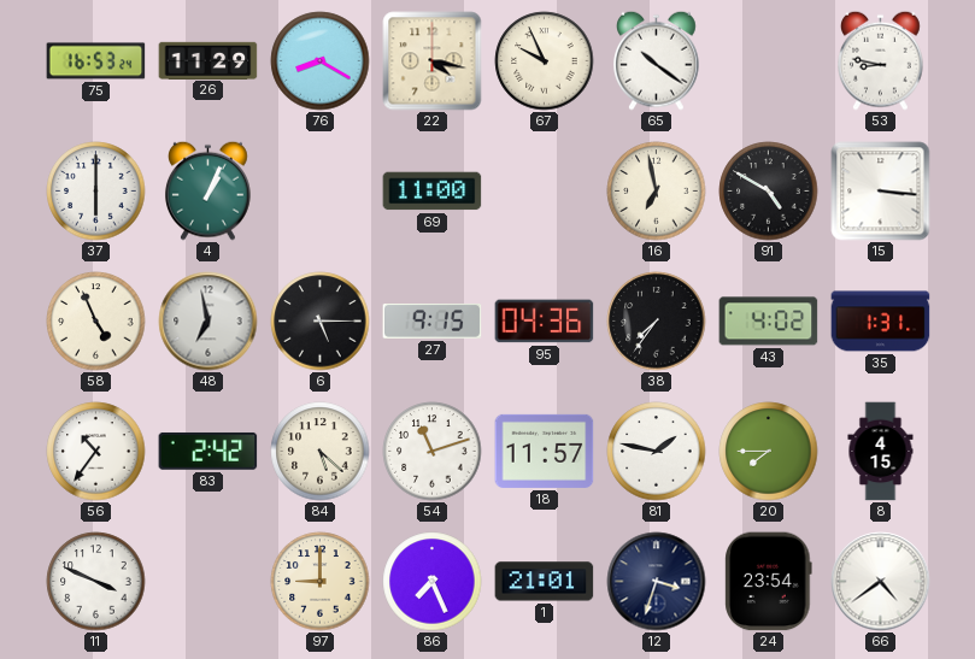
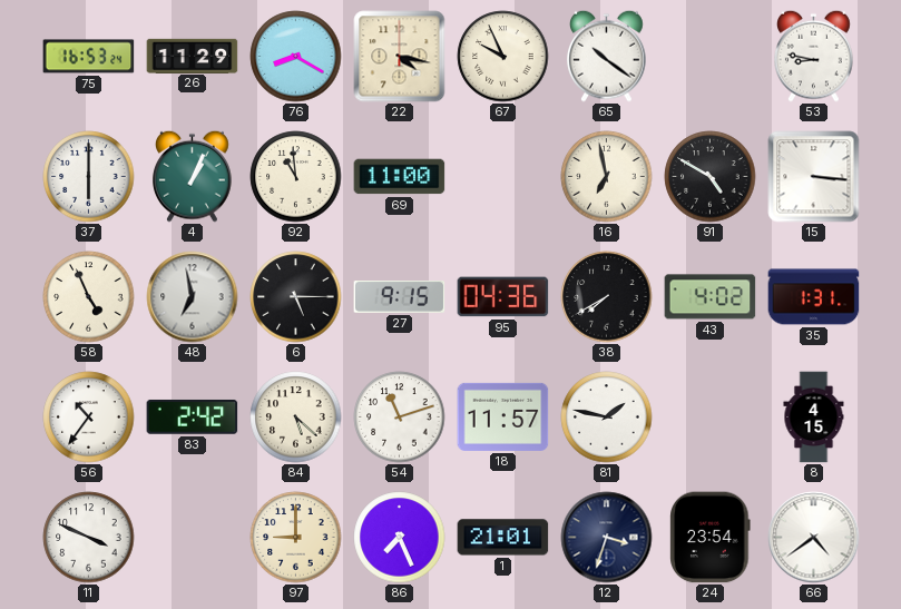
92: none -> 10:59
38: 7:36 -> 7:40
20: 7:45 -> none
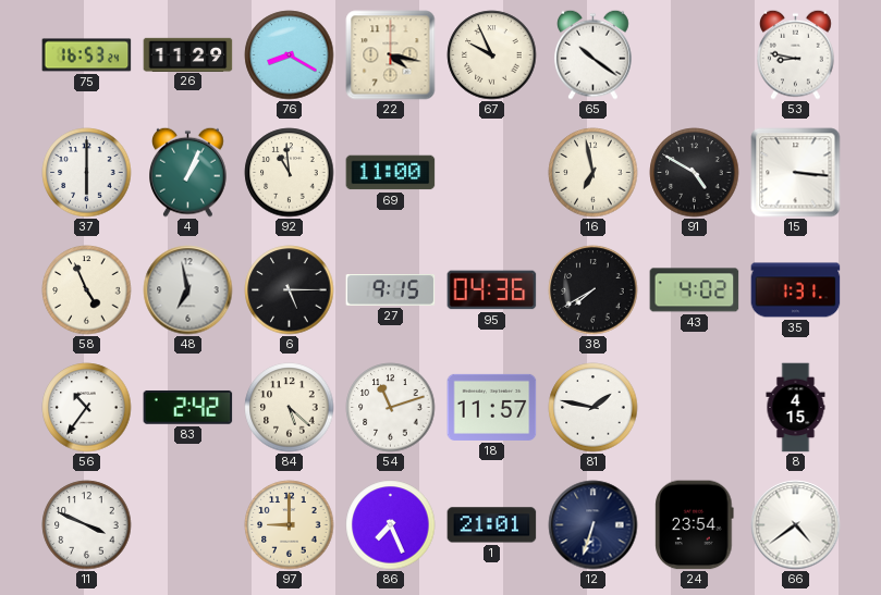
12: 3:33 -> 6:33
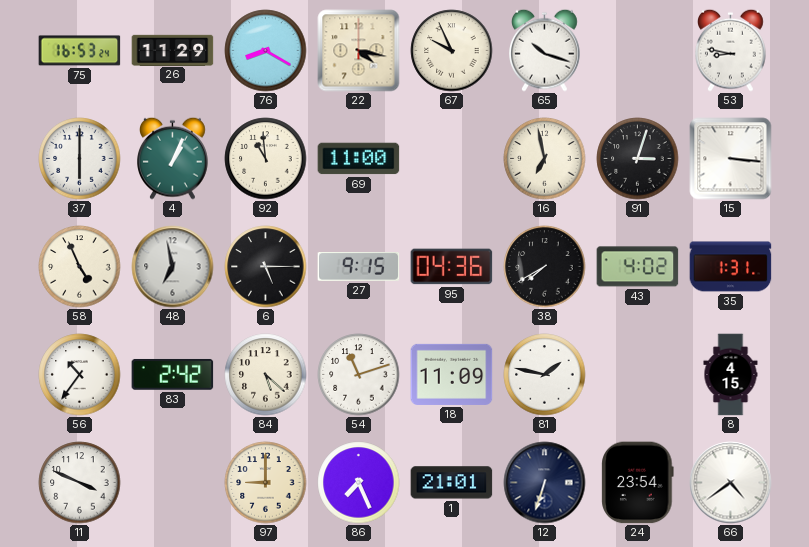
65: 10:21 -> 10:18
91: 4:50 -> 3:03
18: 11:57 -> 11:09
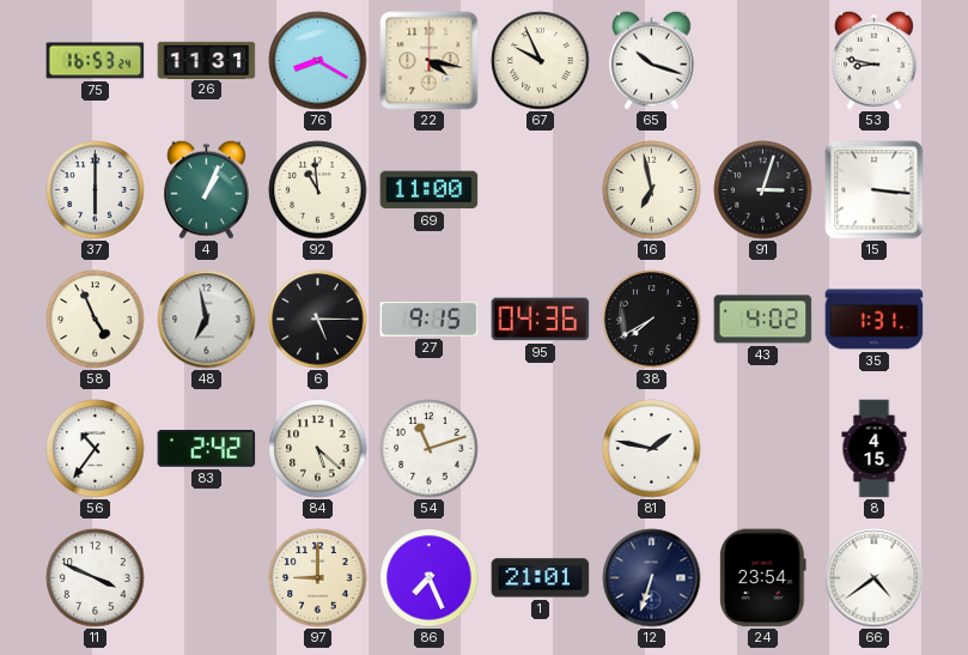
26: 11:29 -> 11:31
18: 11:09 -> none
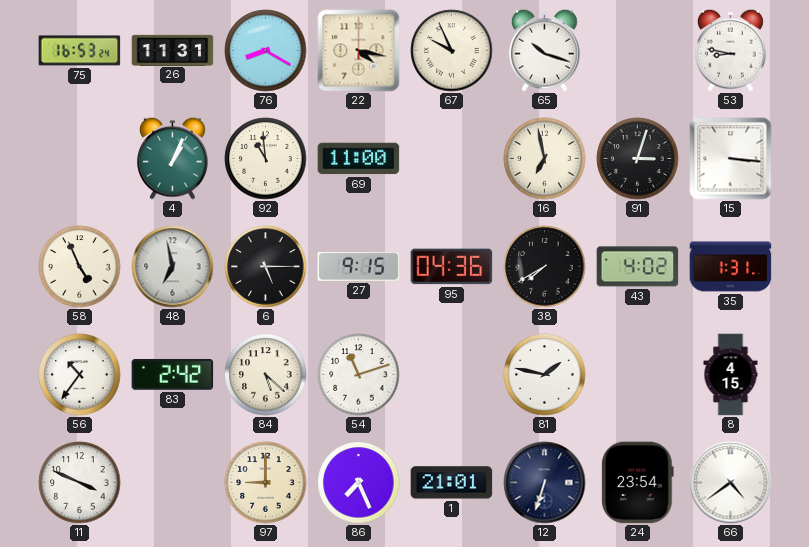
37: 6:00 -> none
